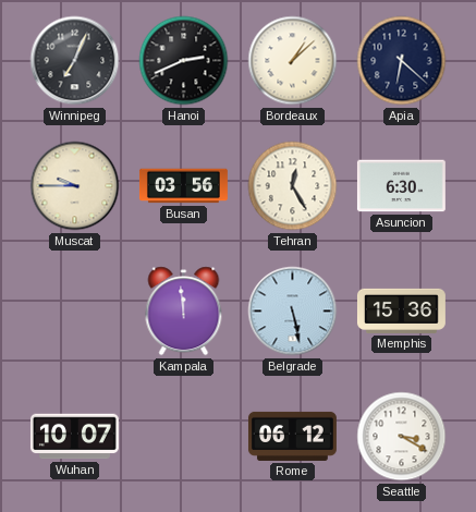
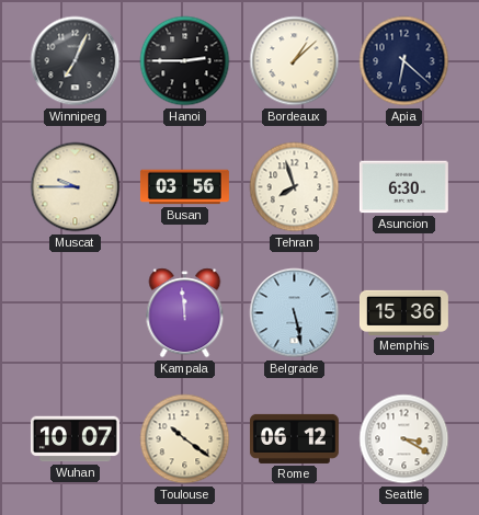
Hanoi: 2:41 -> 2:45
Tehran: 12:25 -> 7:57
Toulouse: none -> 10:21
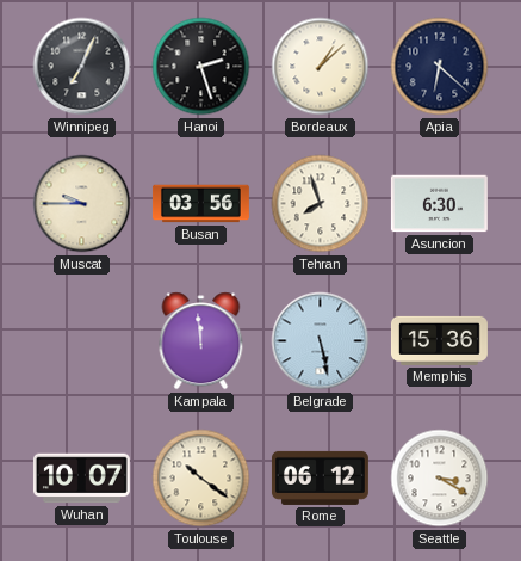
Hanoi: 2:45 -> 2:27
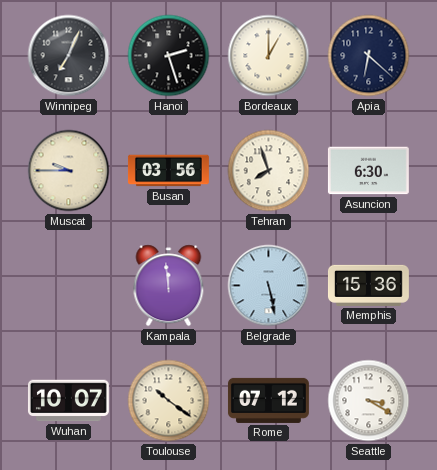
Bordeaux: 1:08 -> 1:00
Rome: 06:12 -> 07:12
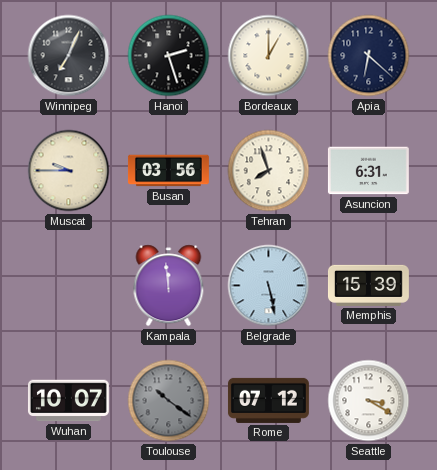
Asuncion: 6:30 -> 6:31
Memphis: 15:36 -> 15:39
Toulouse dial: cream -> grey
